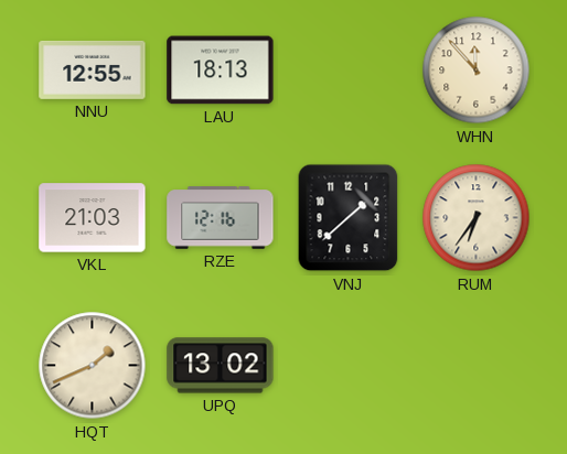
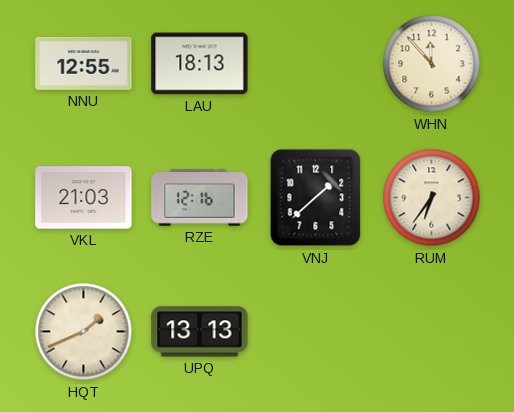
UPQ: 13:02 -> 13:13
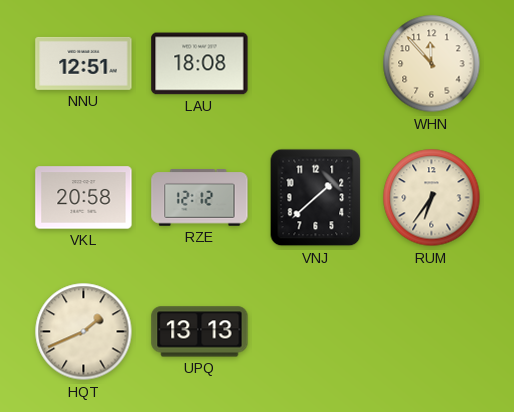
NNU: 12:55 -> 12:51
LAU: 18:13 -> 18:08
VKL: 21:03 -> 20:58
RZE: 12:16 -> 12:12
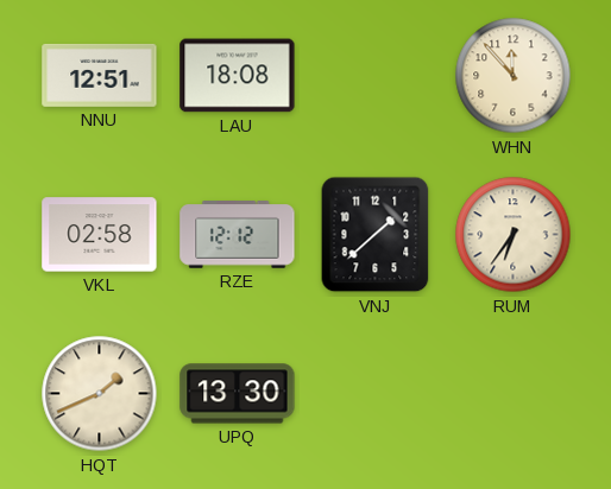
VKL: 20:58 -> 02:58
UPQ: 13:13 -> 13:30
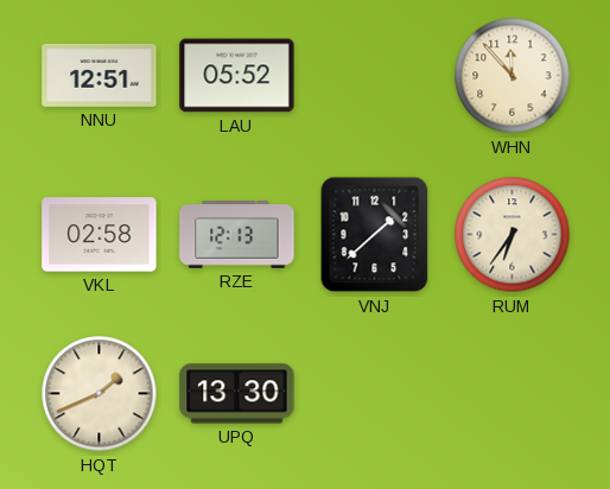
LAU: 18:08 -> 05:52
RZE: 12:12 -> 12:13
